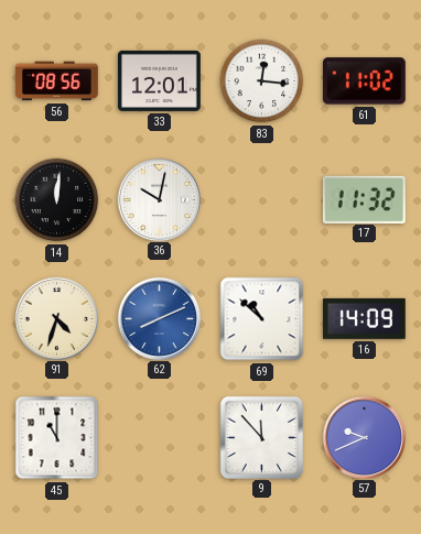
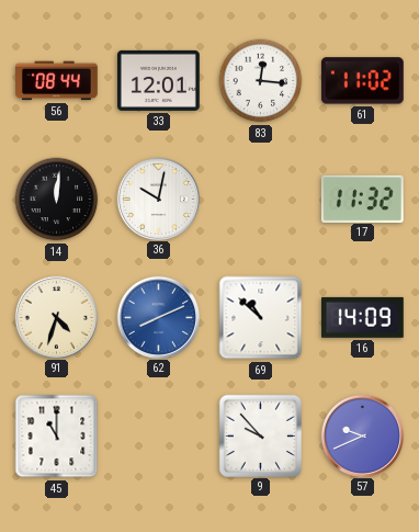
56: 08:56 -> 08:44
9: 11:53 -> 9:53
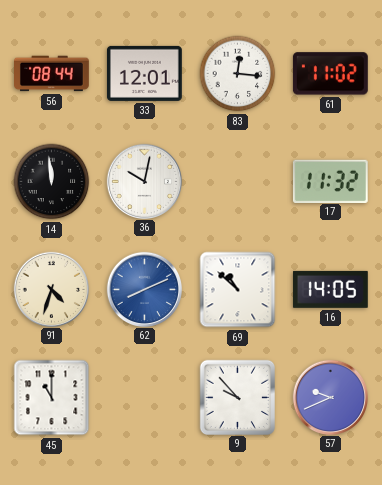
14: 12:01 -> 11:59
16: 14:09 -> 14:05
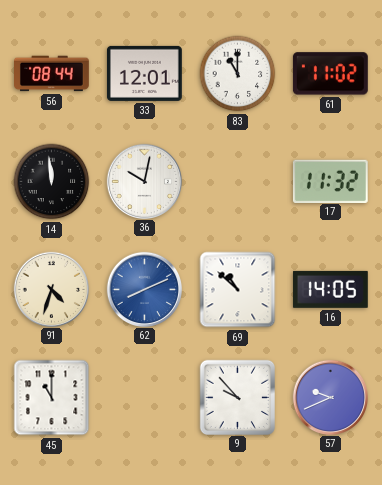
83: 12:16 -> 11:00
